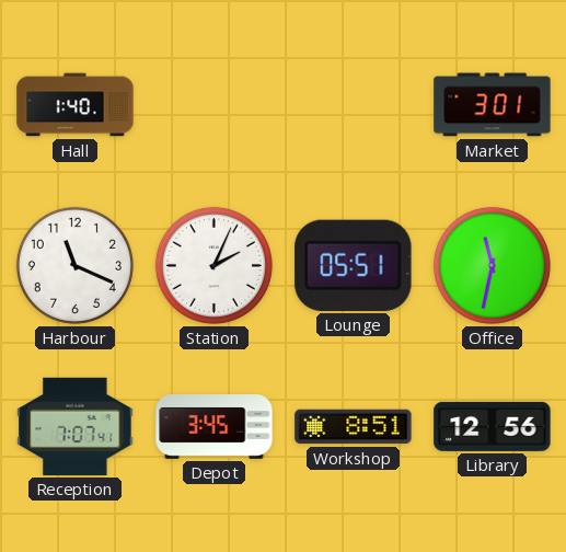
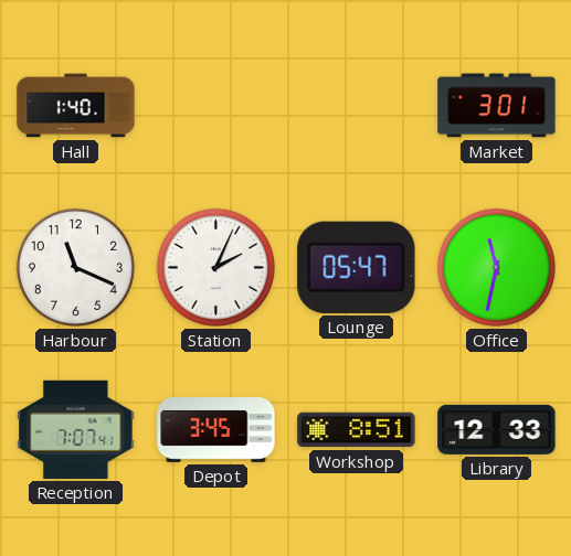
Lounge: 05:51 -> 05:47
Library: 12:56 -> 12:33
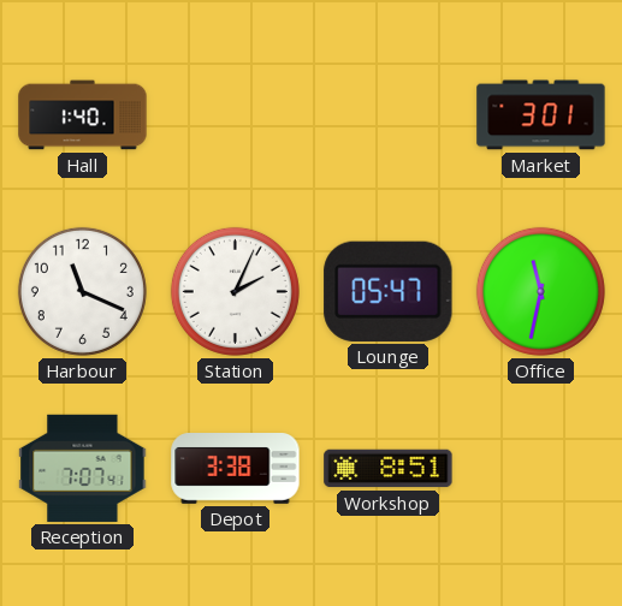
Depot: 3:45 -> 3:38
Library: 12:33 -> none
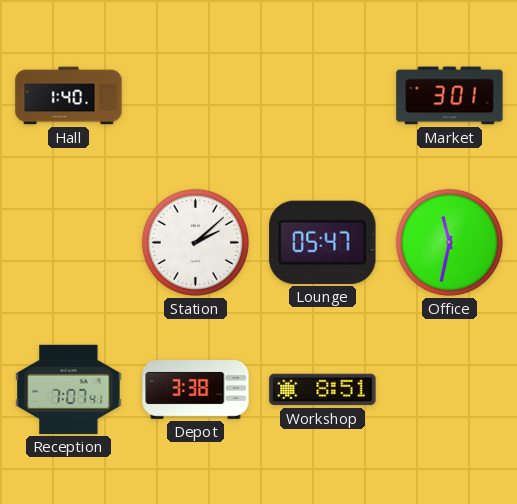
Harbour: 11:19 -> none
Station: 2:04 -> 2:08
